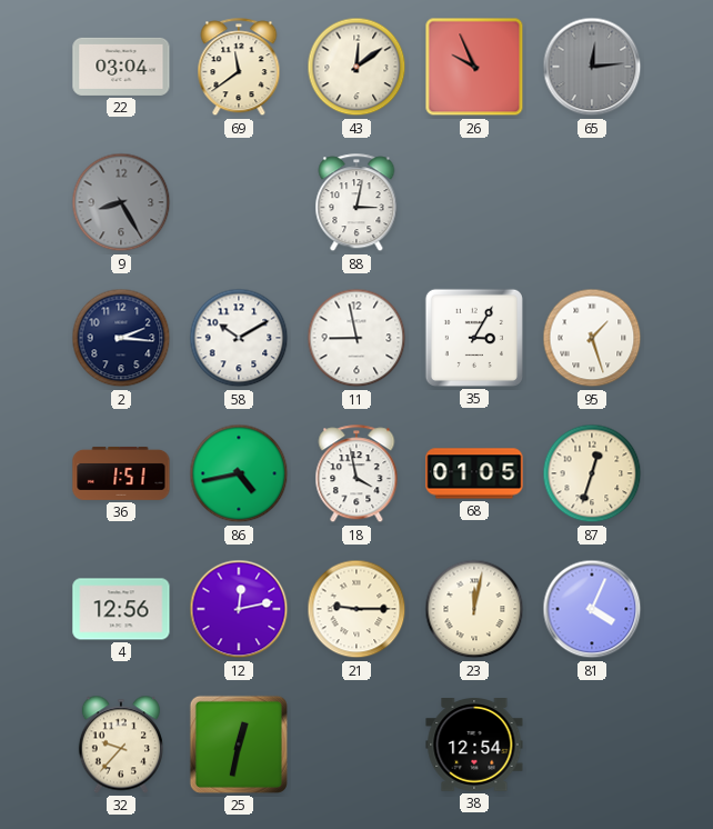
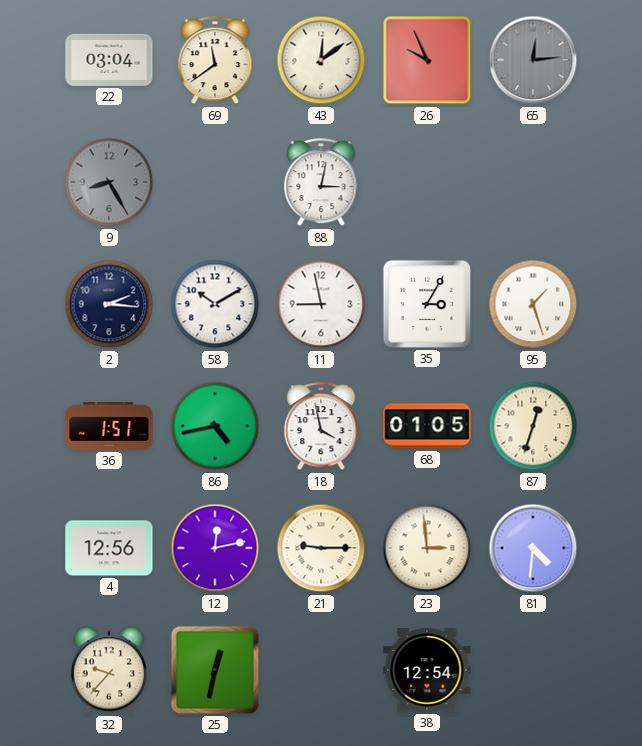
23: 12:02 -> 2:59
81: 4:04 -> 4:31
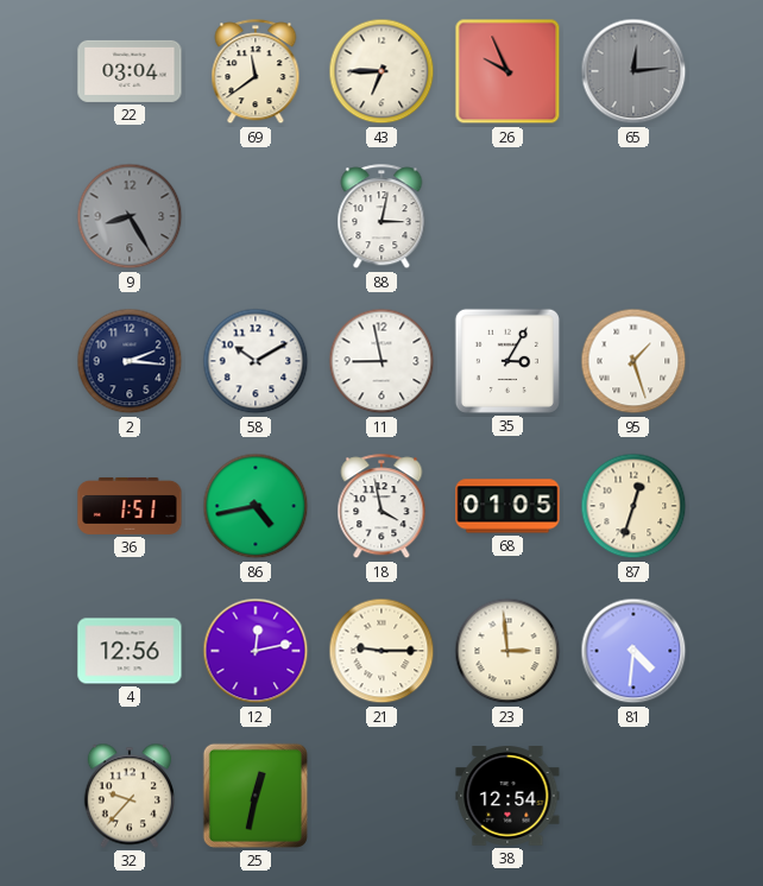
43: 12:09 -> 6:45
